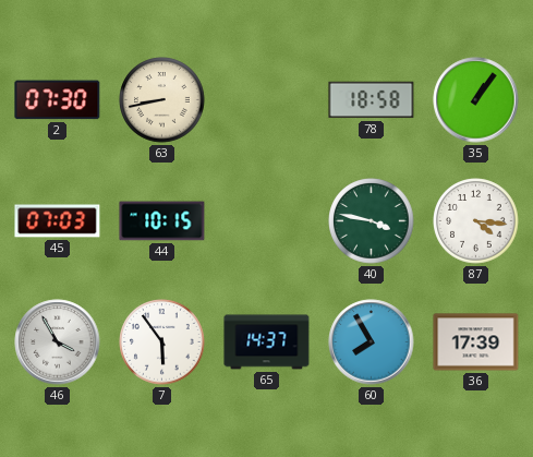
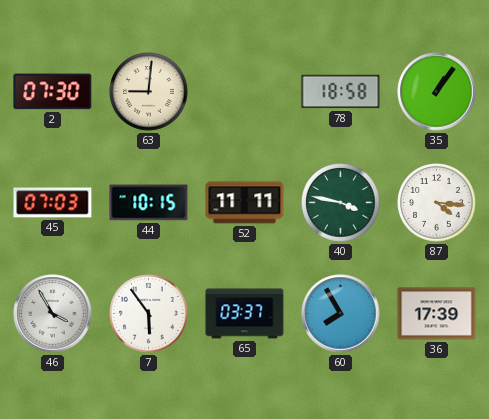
63: 8:43 -> 9:01
52: none -> 11:11
65: 14:37 -> 03:37
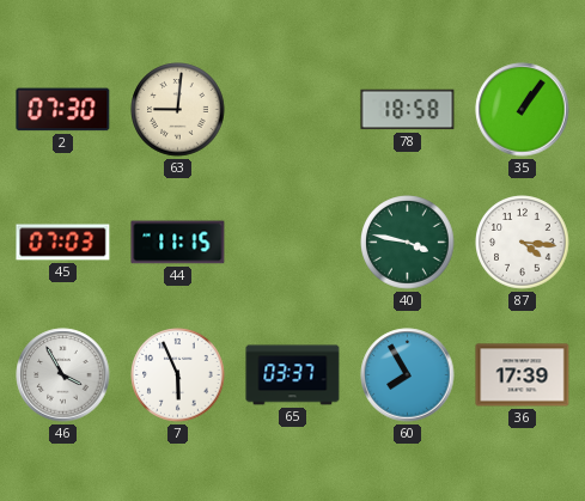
44: 10:15 -> 11:15
52: 11:11 -> none
7: 5:54 -> 5:56
